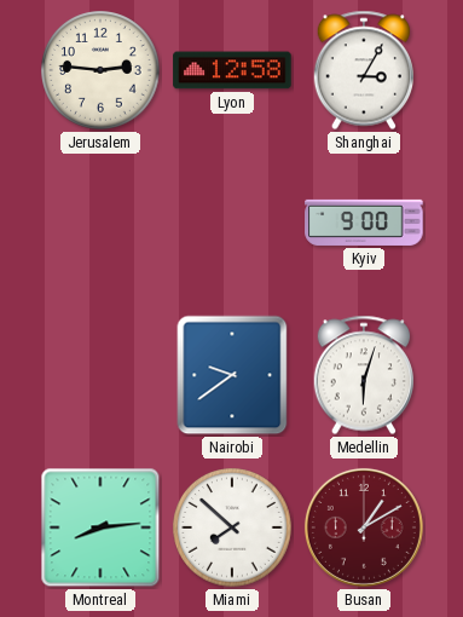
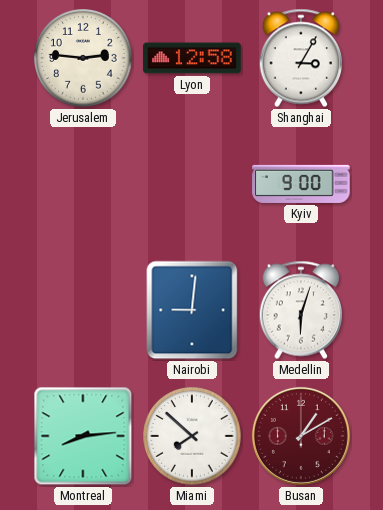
Nairobi: 9:39 -> 9:01
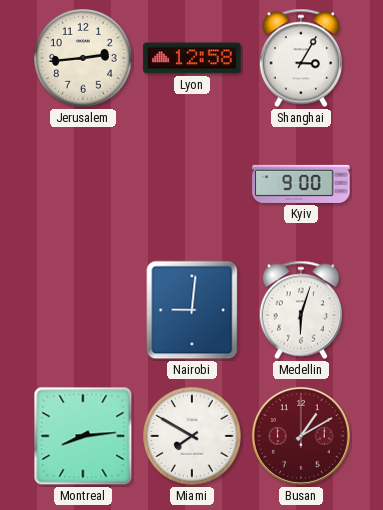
Jerusalem: 2:46 -> 2:44
Miami: 7:52 -> 7:50
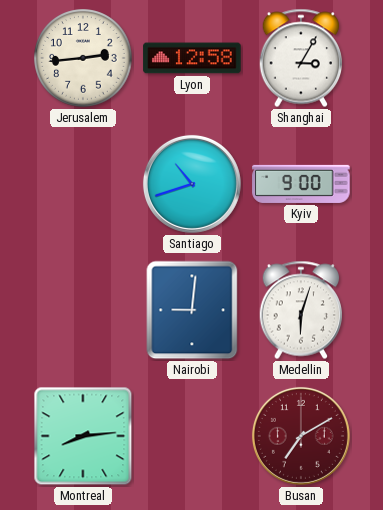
Santiago: none -> 10:42
Miami: 7:50 -> none
Busan: 1:10 -> 7:10
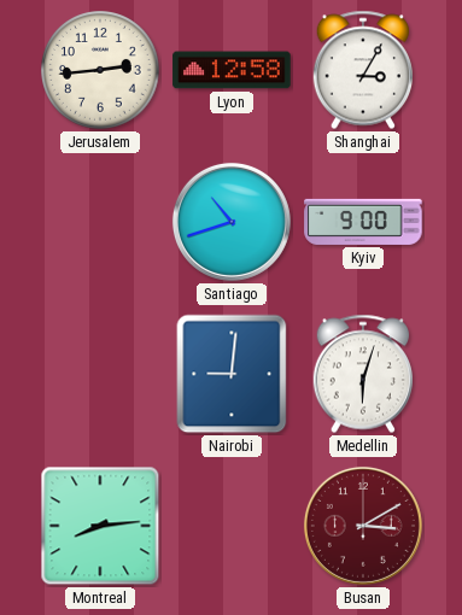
Busan: 7:10 -> 3:10
